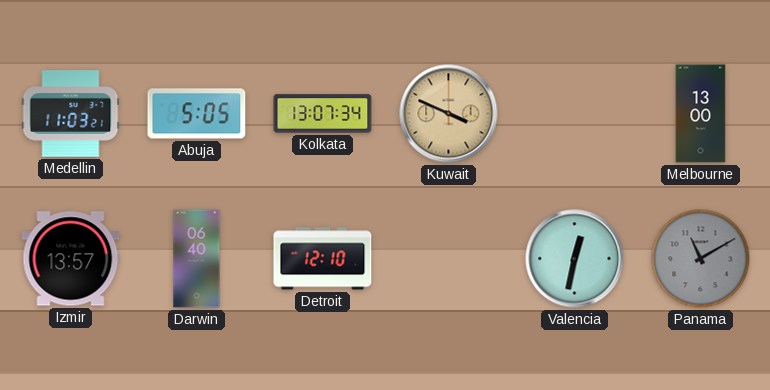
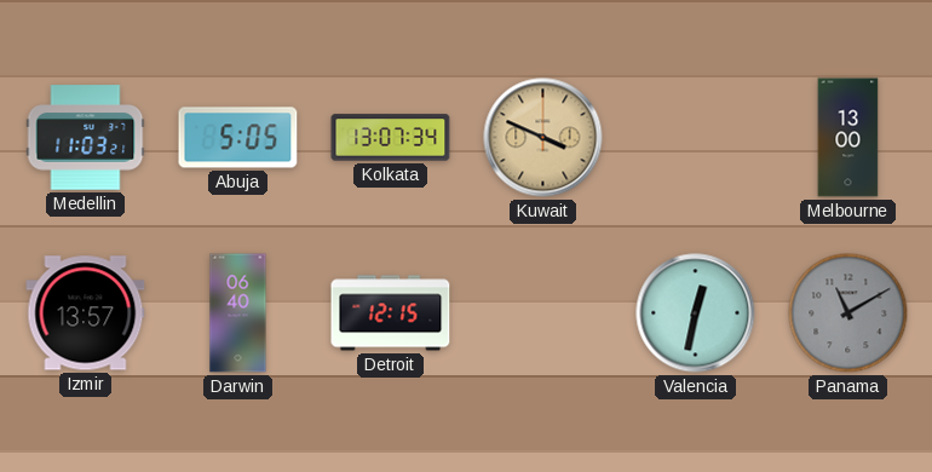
Detroit: 12:10 -> 12:15
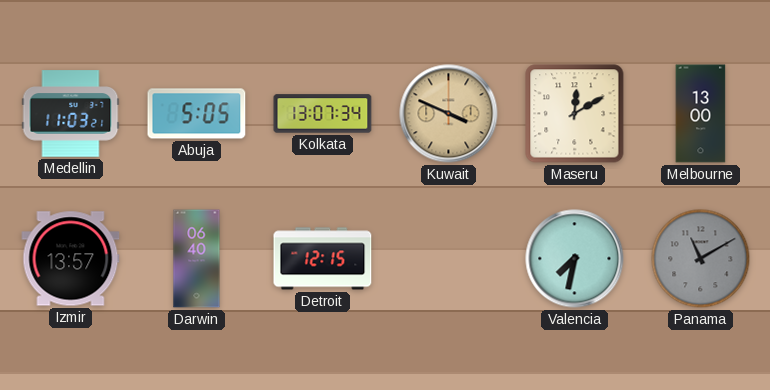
Maseru: none -> 12:10
Valencia: 12:32 -> 7:32
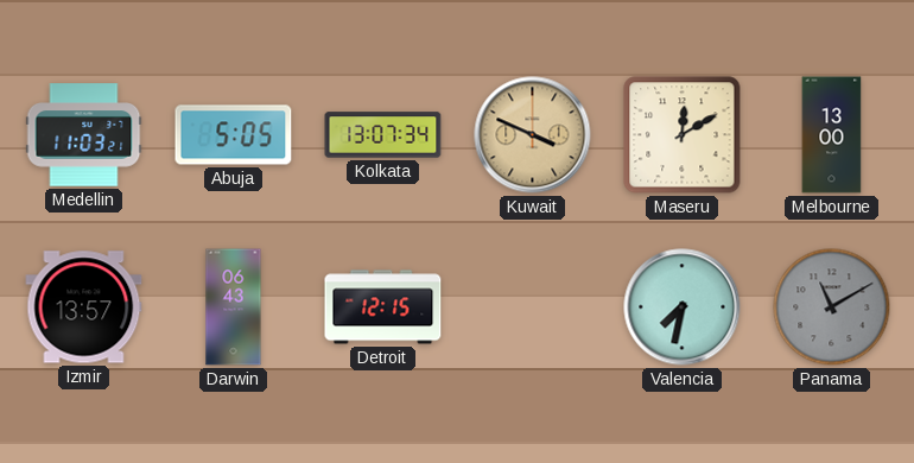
Darwin: 06:40 -> 06:43
